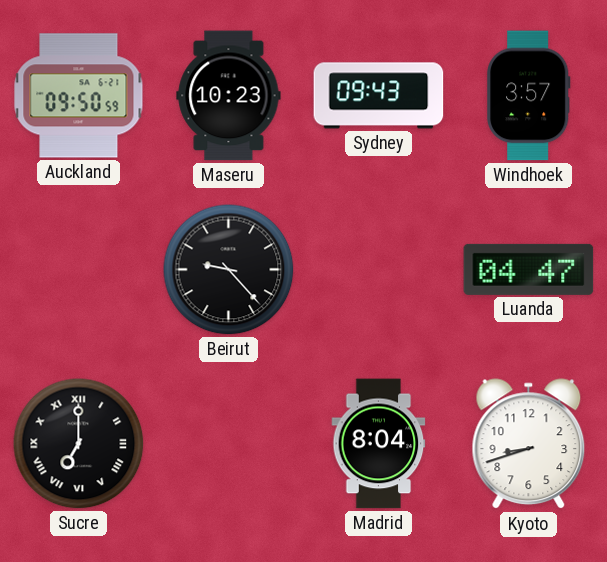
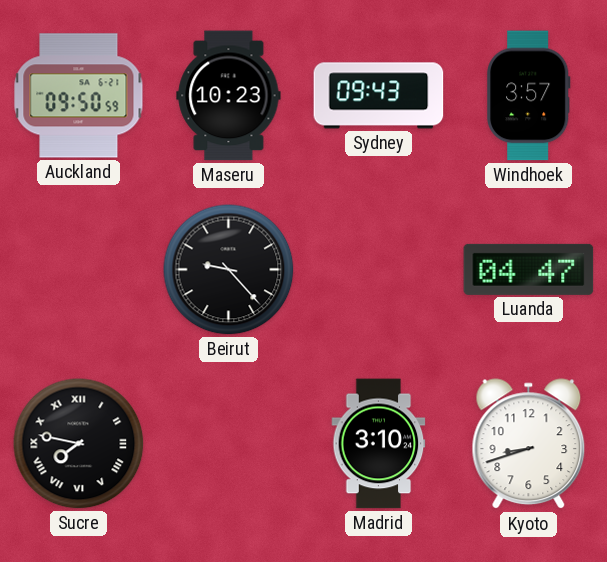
Sucre: 7:00 -> 7:47
Madrid: 8:04 -> 3:10
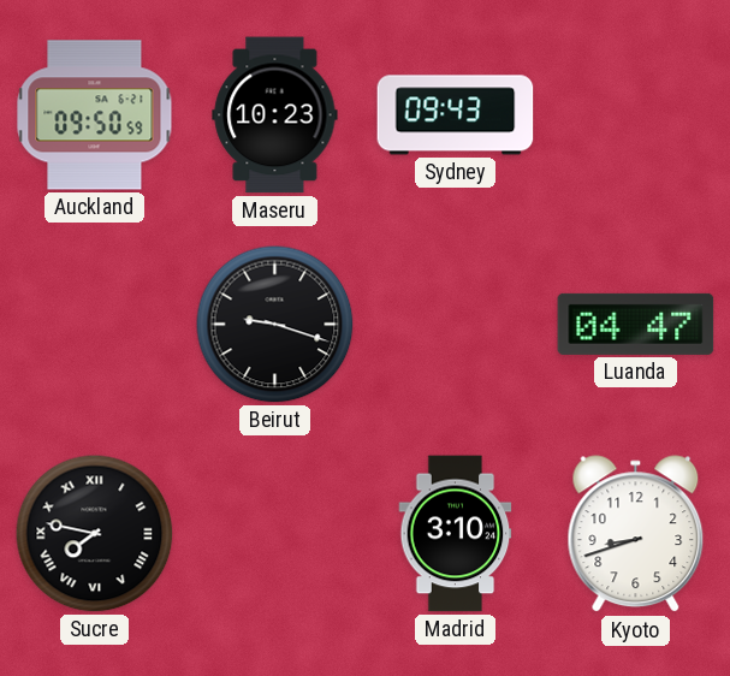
Windhoek: 3:57 -> none
Beirut: 9:23 -> 9:18
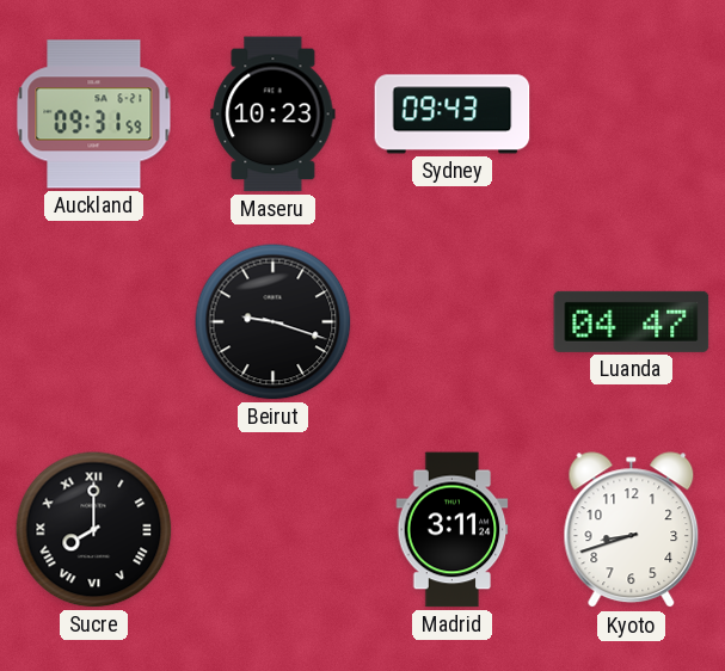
Auckland: 09:50 -> 09:31
Sucre: 7:47 -> 8:00
Madrid: 3:10 -> 3:11
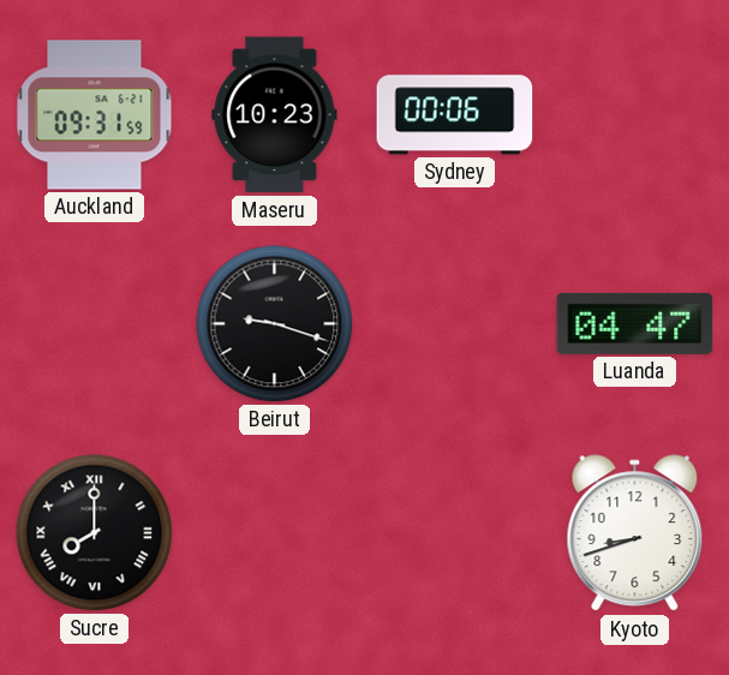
Sydney: 09:43 -> 00:06
Madrid: 3:11 -> none
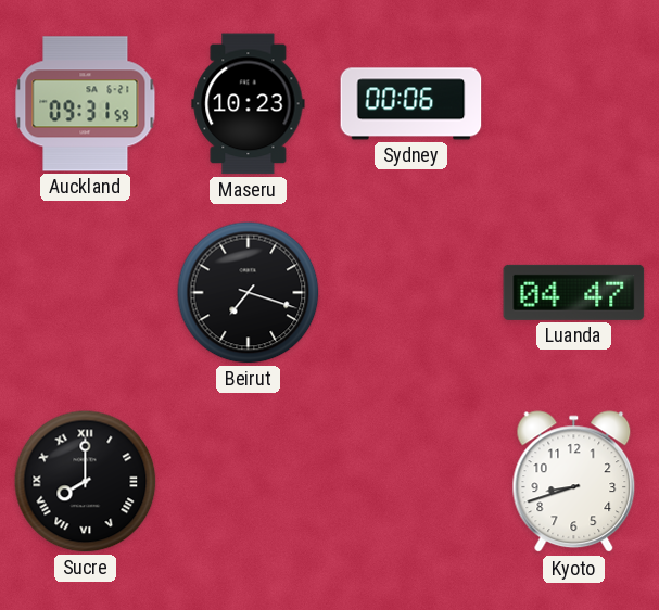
Beirut: 9:18 -> 7:18
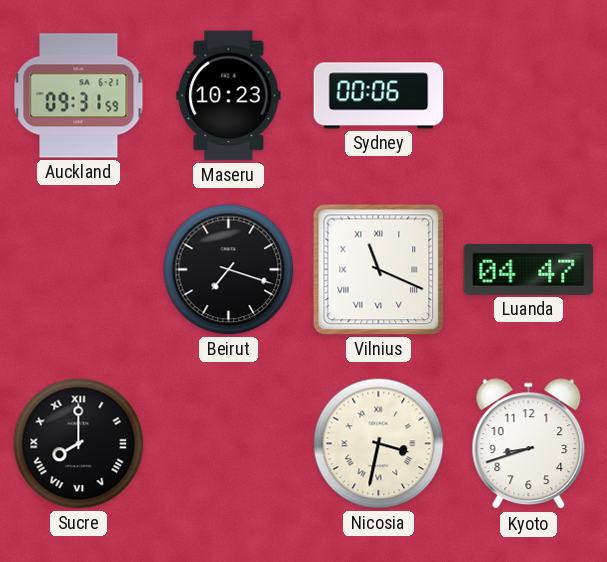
Vilnius: none -> 11:19
Nicosia: none -> 3:32
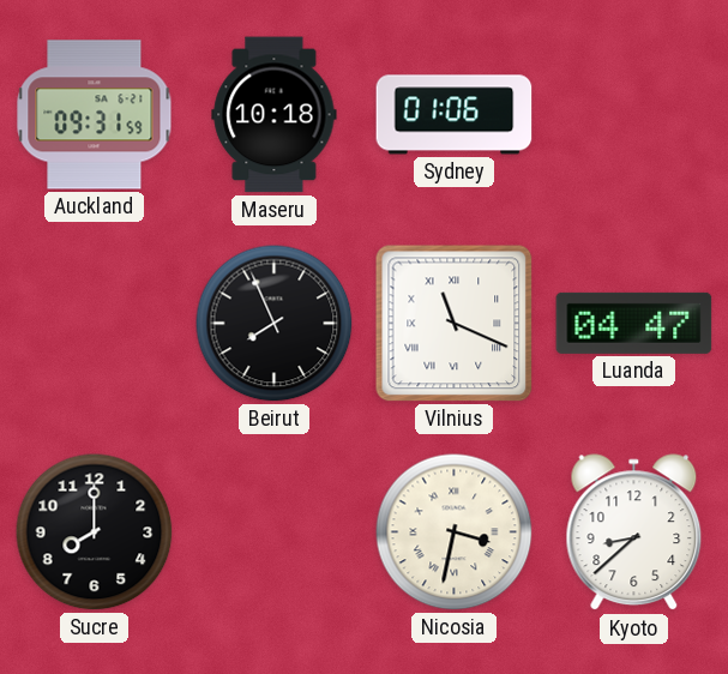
Maseru: 10:23 -> 10:18
Sydney: 00:06 -> 01:06
Beirut: 7:18 -> 7:56
Sucre numerals: Roman -> Arabic
Kyoto: 8:42 -> 8:38
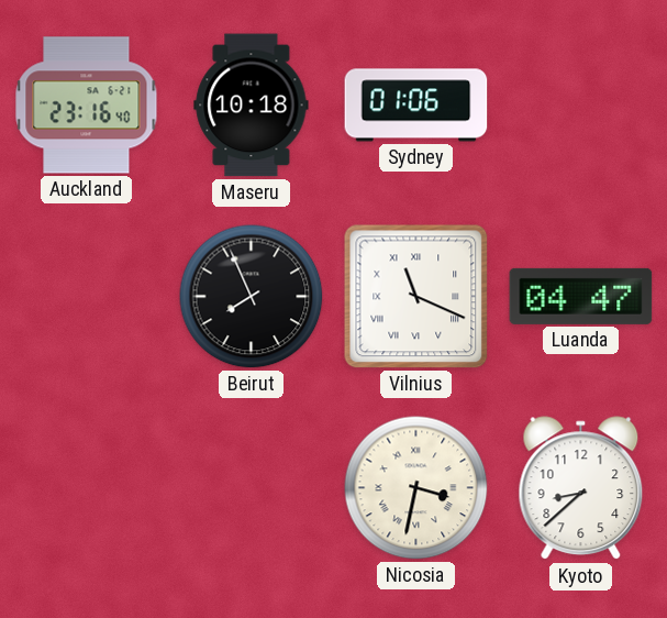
Auckland: 09:31 -> 23:16
Sucre: 8:00 -> none
